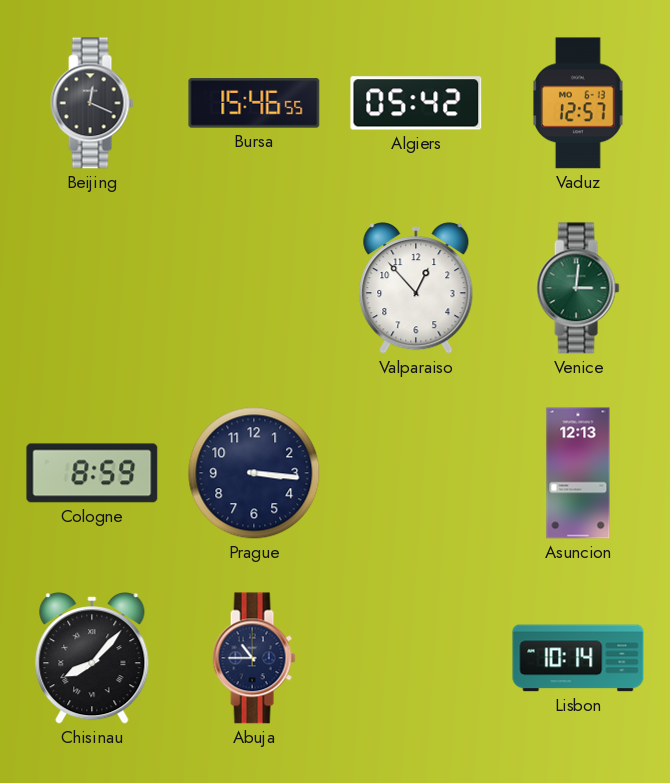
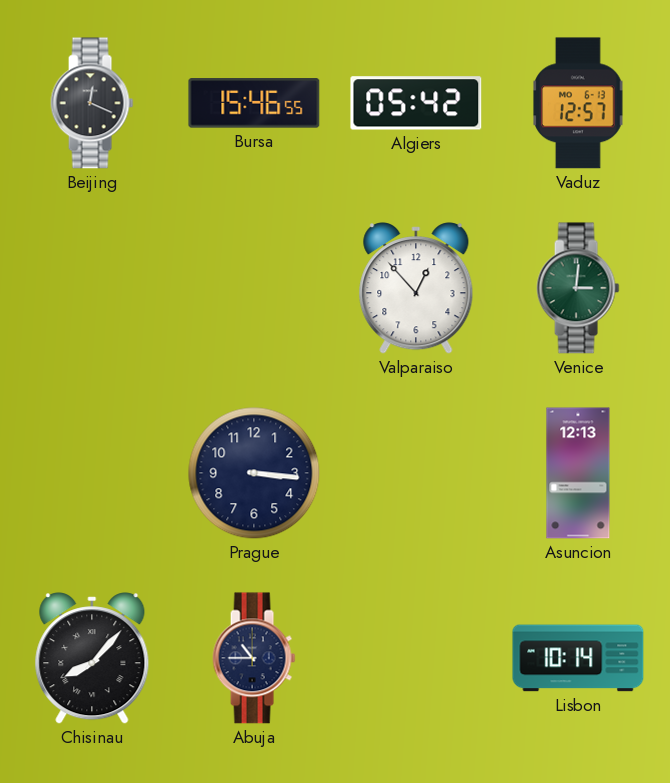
Cologne: 8:59 -> none
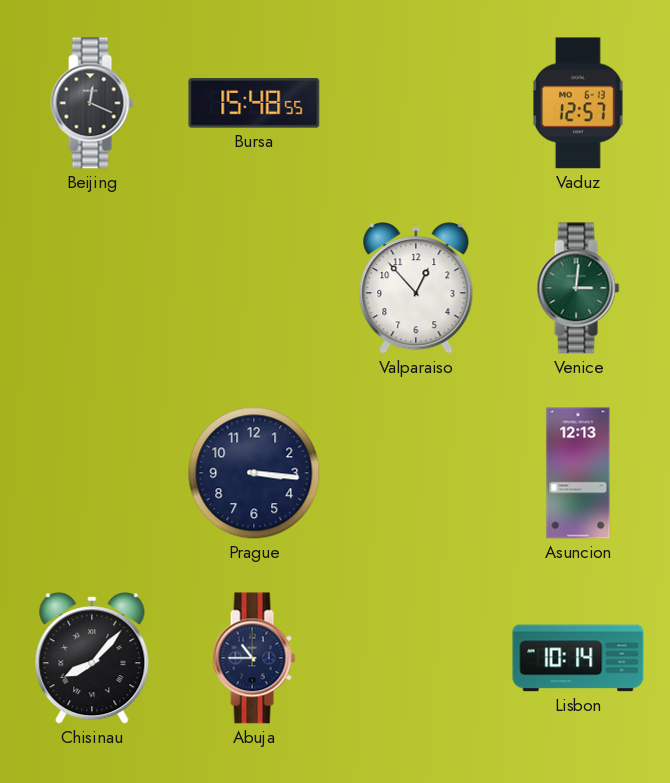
Bursa: 15:46 -> 15:48
Algiers: 05:42 -> none
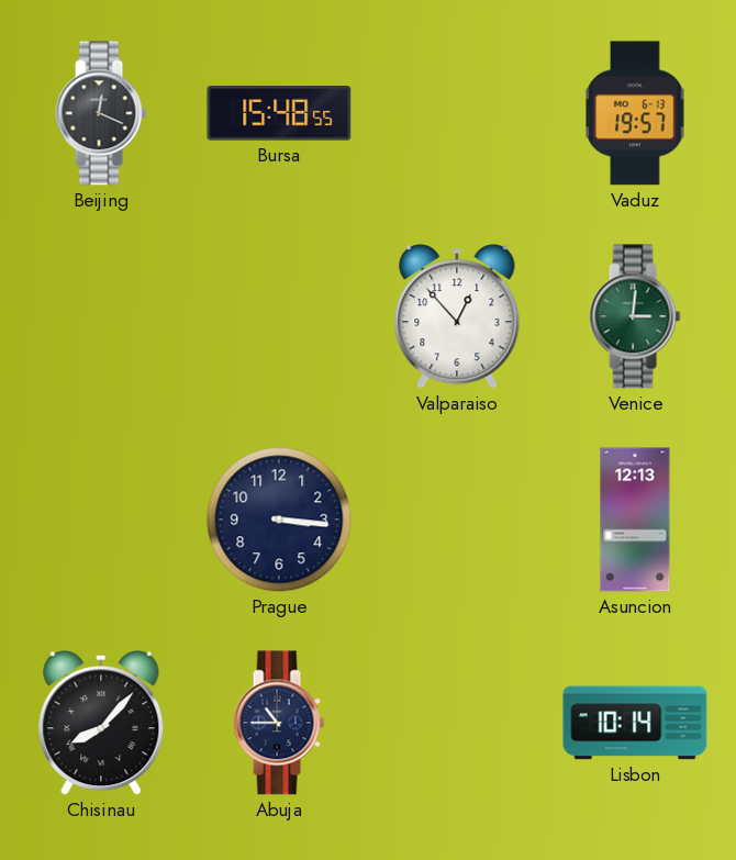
Vaduz: 12:57 -> 19:57
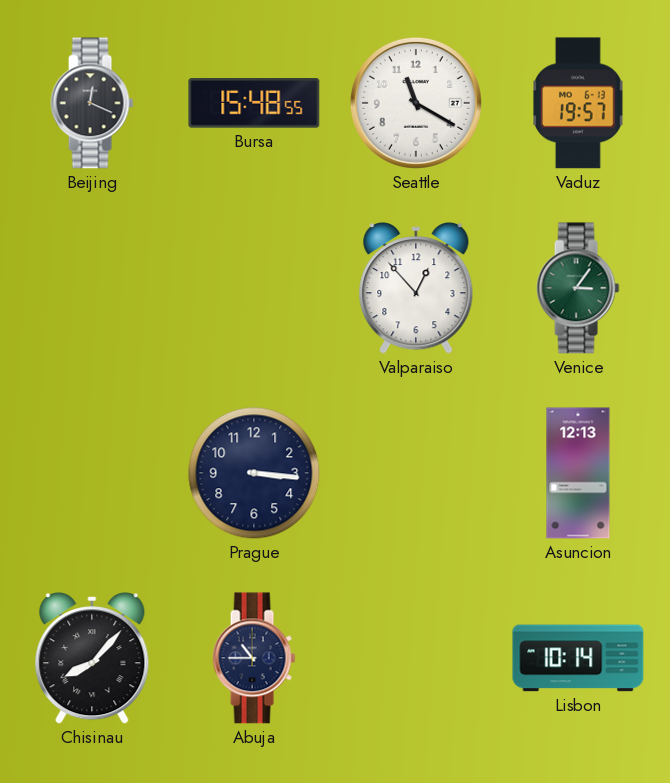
Seattle: none -> 11:20
Venice: 3:01 -> 3:06
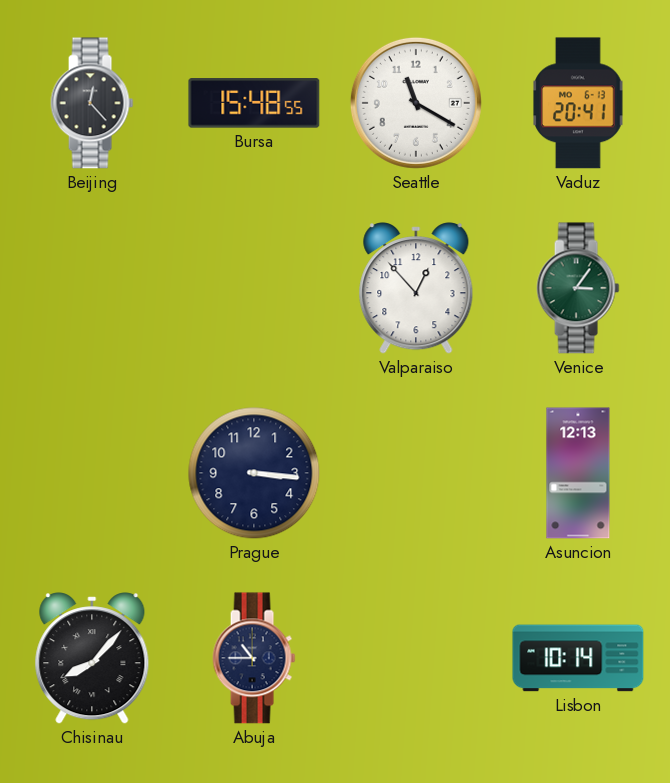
Beijing: 12:19 -> 12:23
Vaduz: 19:57 -> 20:41
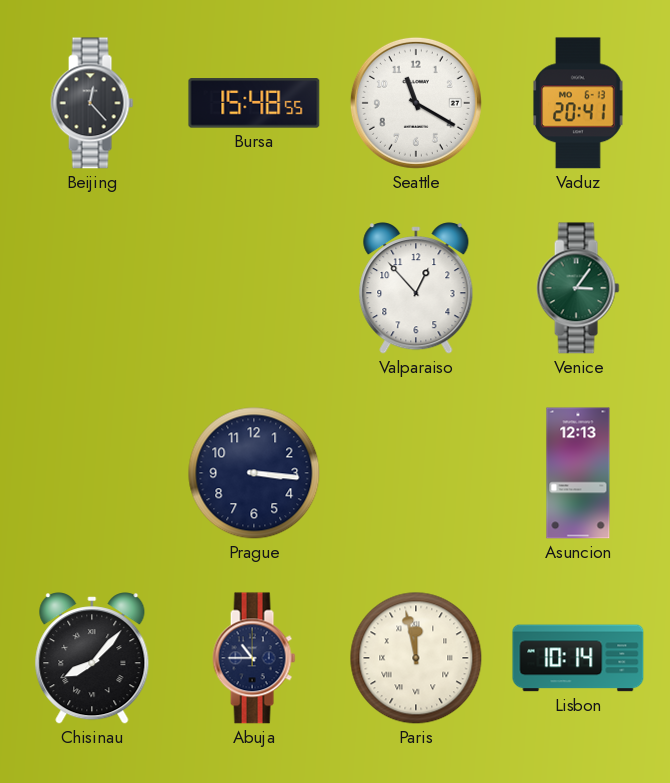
Paris: none -> 11:58
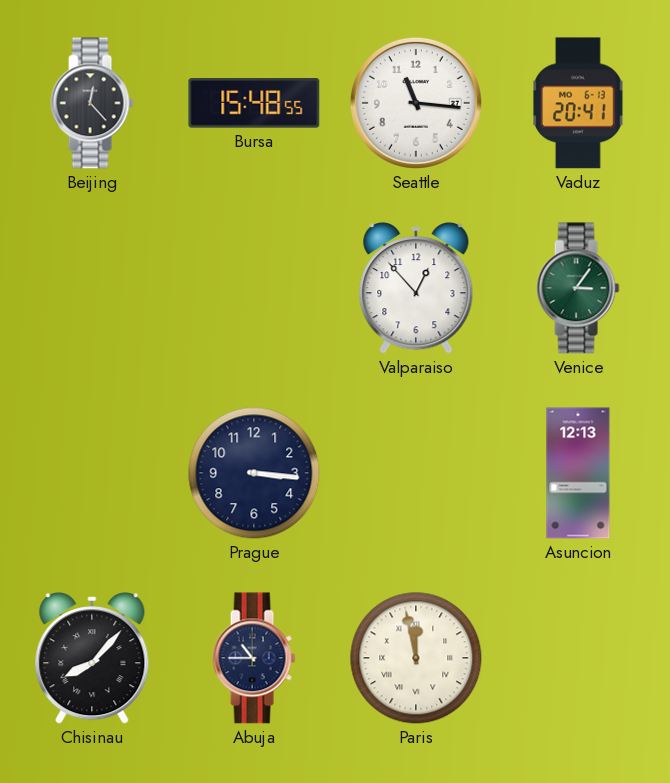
Seattle: 11:20 -> 11:16
Lisbon: 10:14 -> none
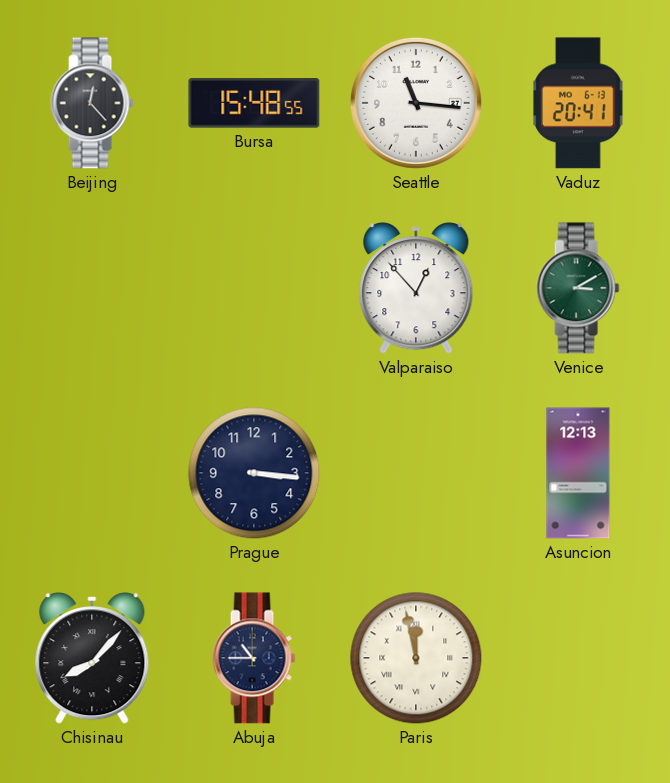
Venice: 3:06 -> 3:10
